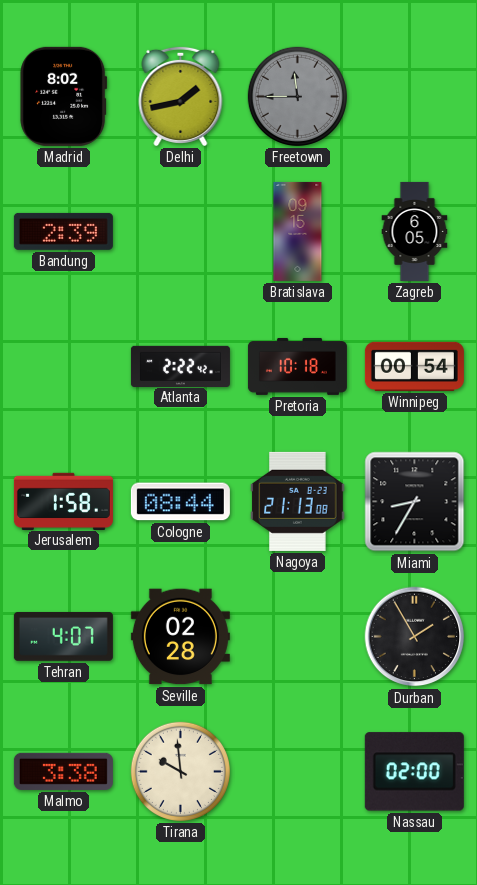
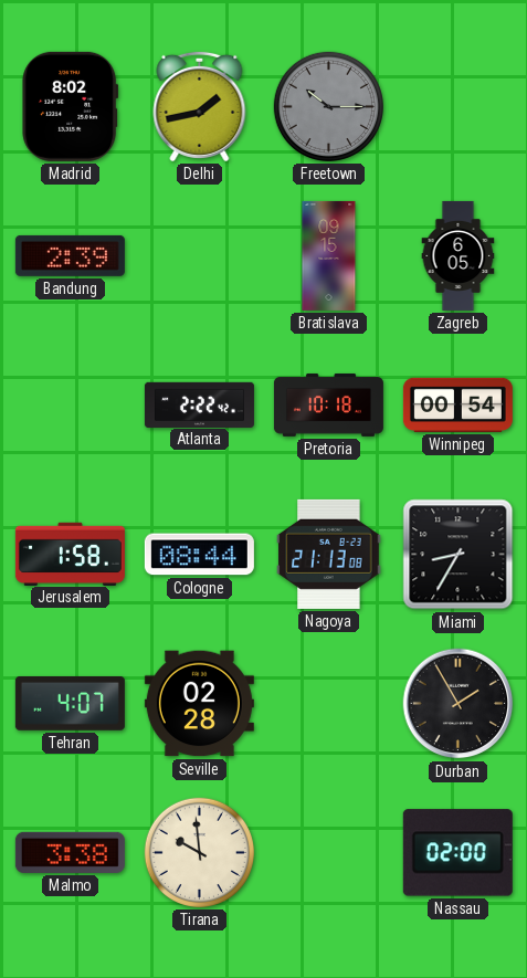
Freetown: 11:45 -> 10:15
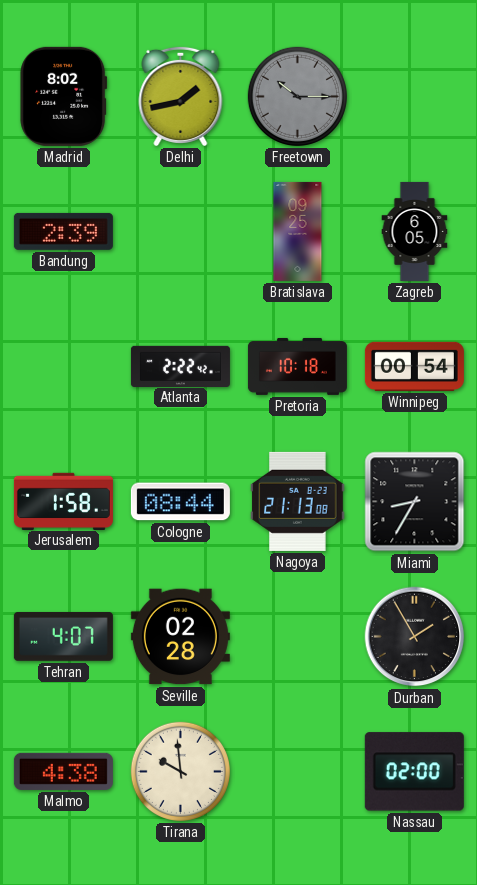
Bratislava: 09:15 -> 09:25
Malmo: 3:38 -> 4:38
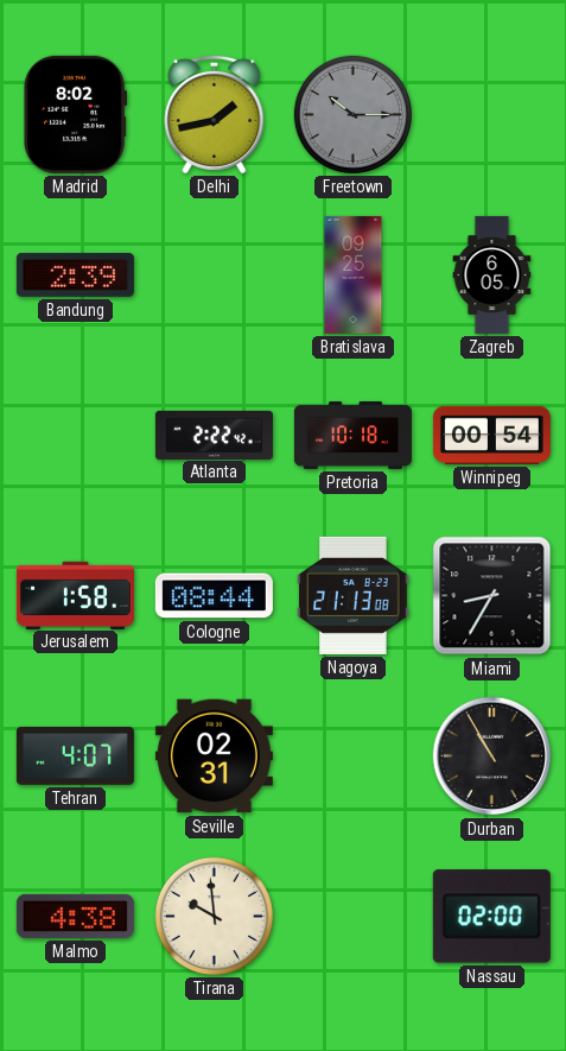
Seville: 02:28 -> 02:31
Durban: 1:55 -> 10:55
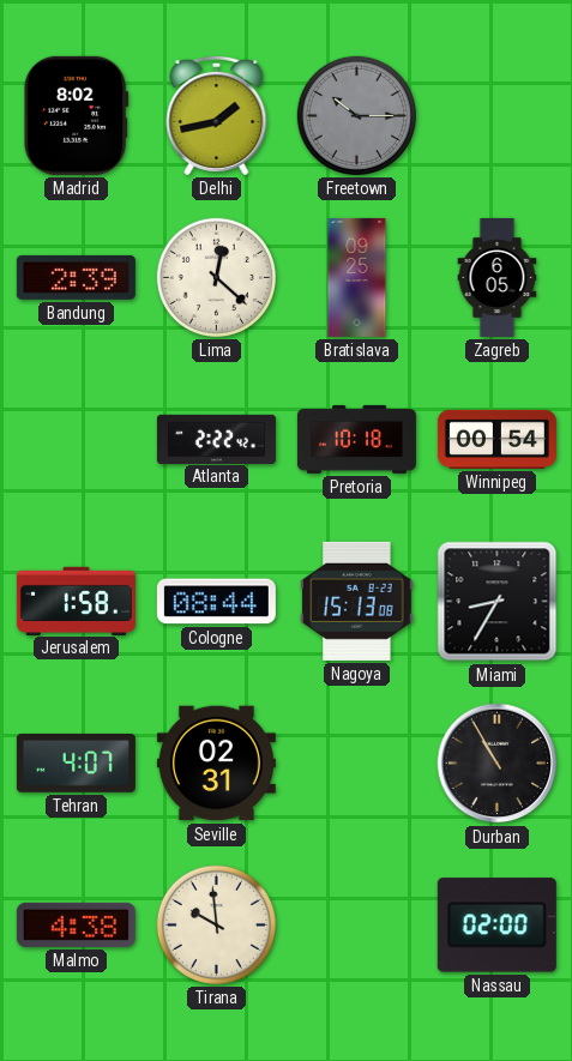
Lima: none -> 12:22
Nagoya: 21:13 -> 15:13
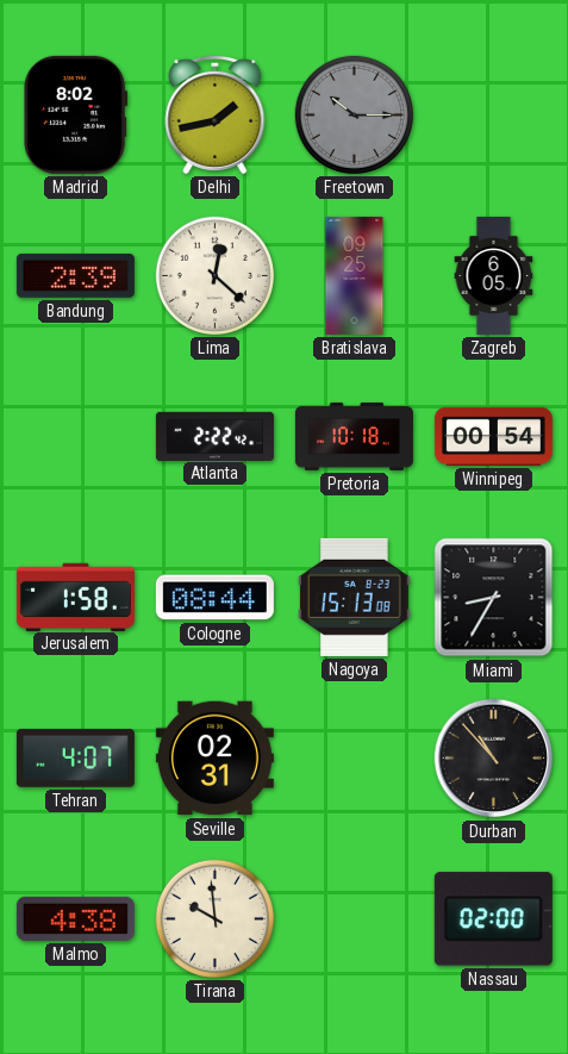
Durban: 10:55 -> 10:53
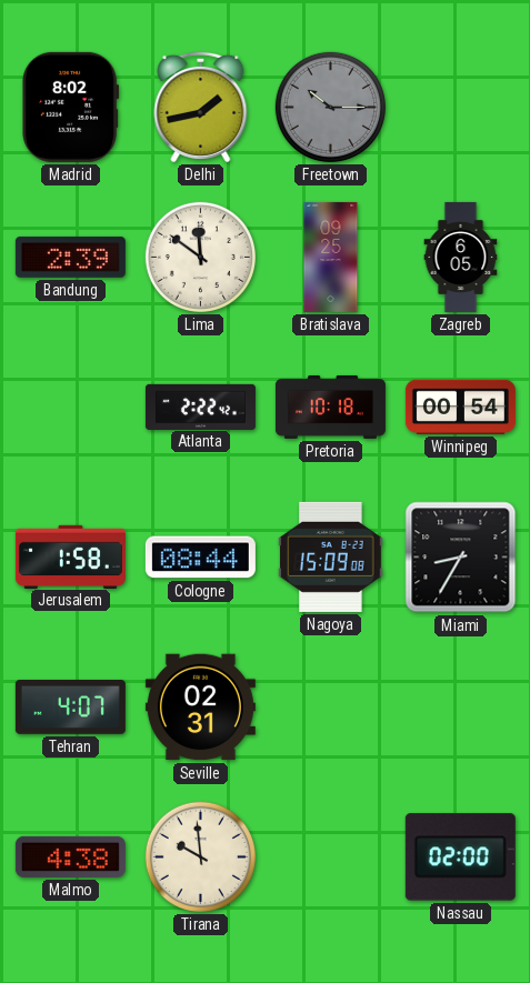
Lima: 12:22 -> 11:51
Nagoya: 15:13 -> 15:09
Durban: 10:53 -> none
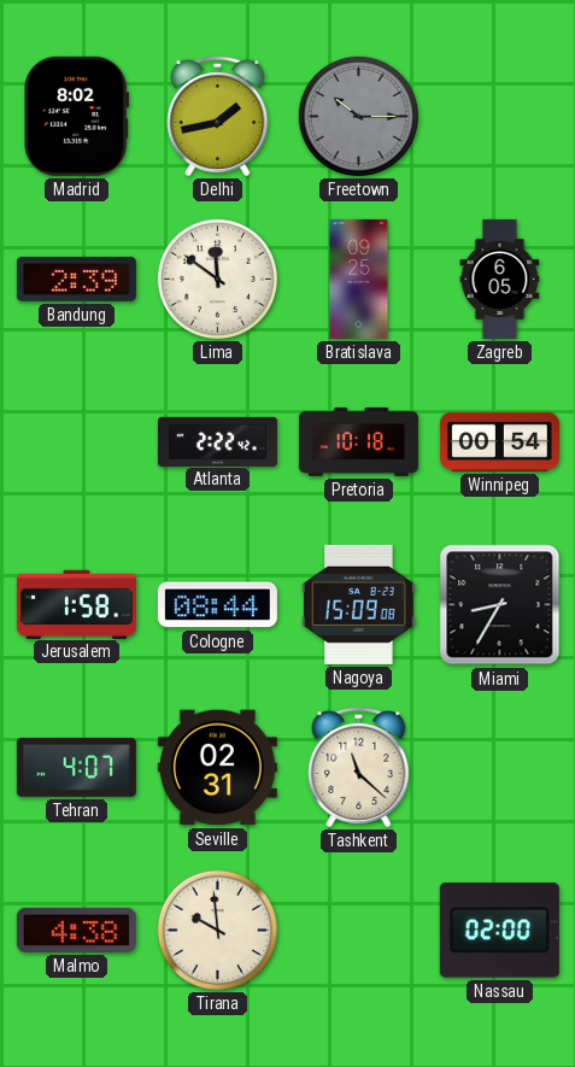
Tashkent: none -> 11:22
